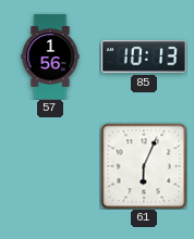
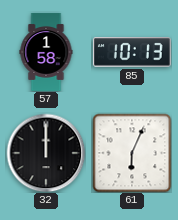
57: 1:56 -> 1:58
32: none -> 12:00
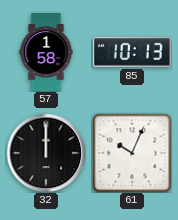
61: 6:04 -> 10:04
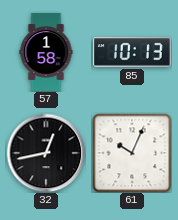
32: 12:00 -> 12:43
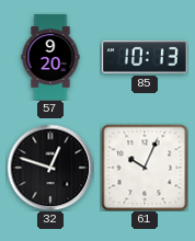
57: 1:58 -> 9:20
32: 12:43 -> 12:48
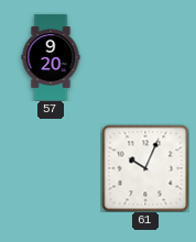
85: 10:13 -> none
32: 12:48 -> none
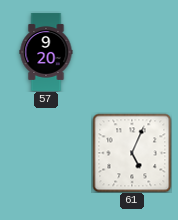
61: 10:04 -> 5:04
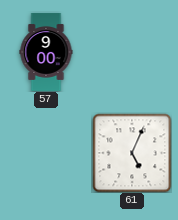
57: 9:20 -> 9:00
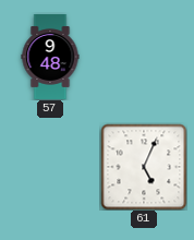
57: 9:00 -> 9:48
